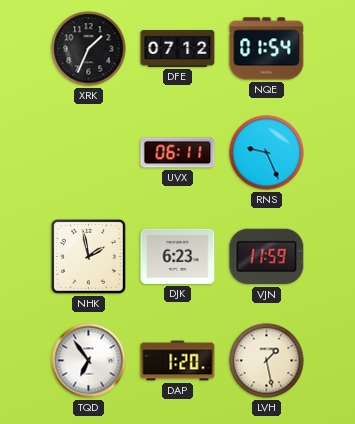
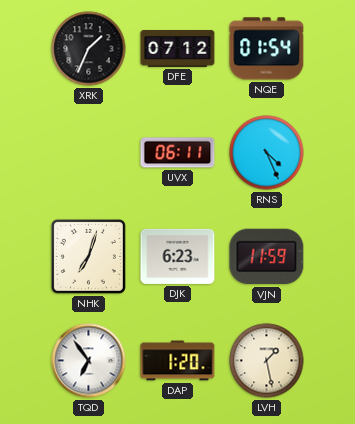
RNS: 9:26 -> 4:26
NHK: 1:58 -> 7:03
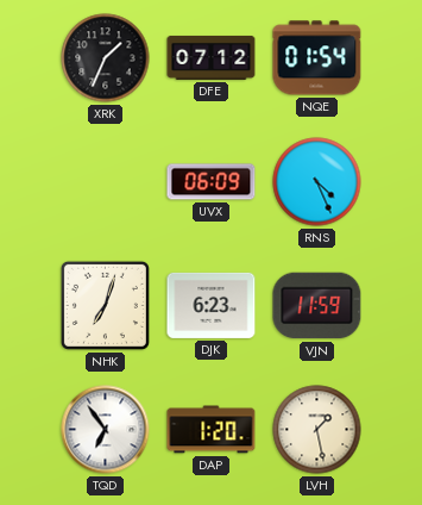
UVX: 06:11 -> 06:09
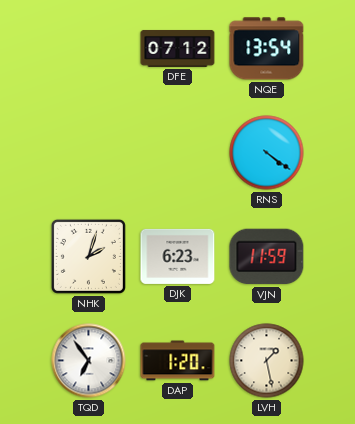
XRK: 1:34 -> none
NQE: 01:54 -> 13:54
UVX: 06:09 -> none
RNS: 4:26 -> 4:21
NHK: 7:03 -> 2:03
